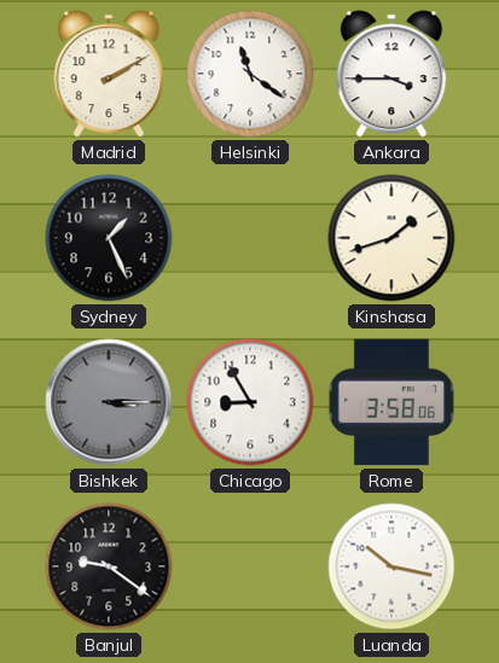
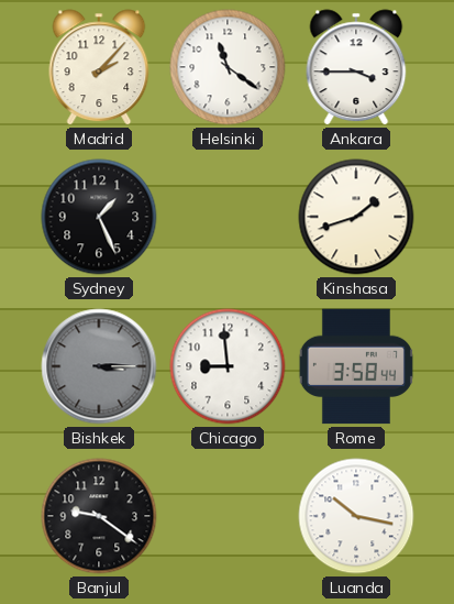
Madrid: 2:10 -> 2:07
Chicago: 8:55 -> 8:59
Rome: 3:58:06 -> 3:58:44
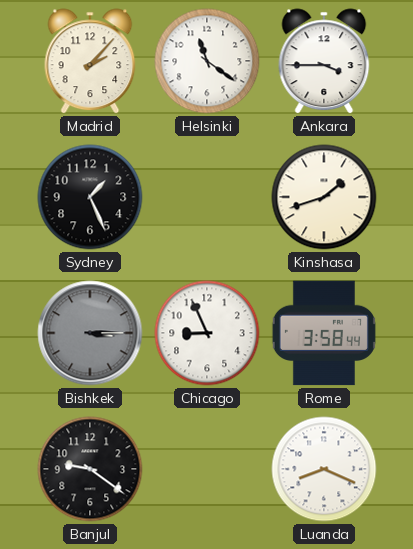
Chicago: 8:59 -> 8:56
Luanda: 10:17 -> 8:19
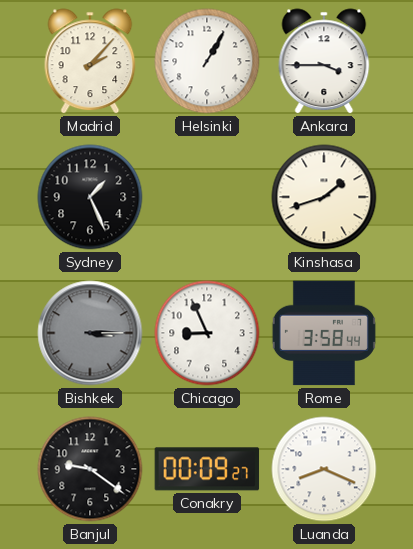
Helsinki: 11:21 -> 1:05
Conakry: none -> 00:09
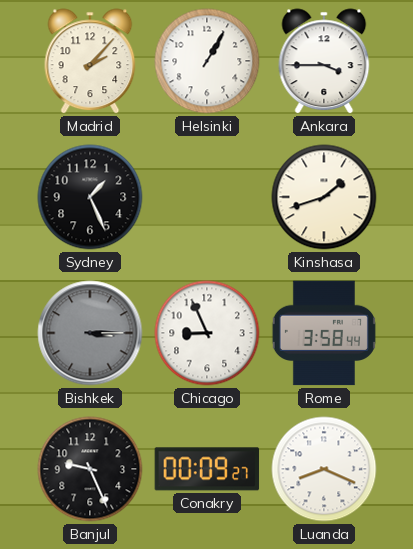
Banjul: 9:21 -> 9:26
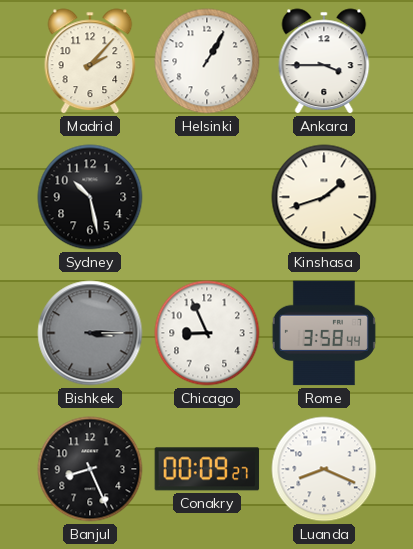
Sydney: 1:26 -> 10:28
Banjul: 9:26 -> 8:26
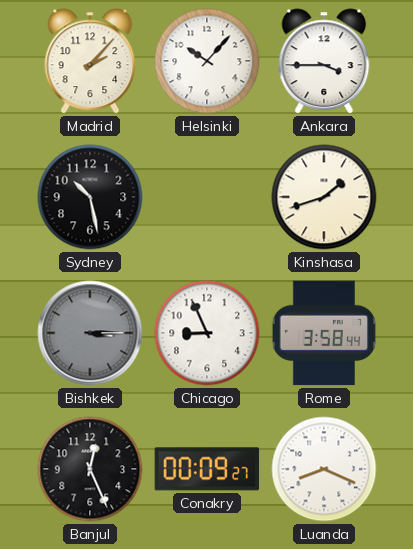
Helsinki: 1:05 -> 10:07
Banjul: 8:26 -> 12:26
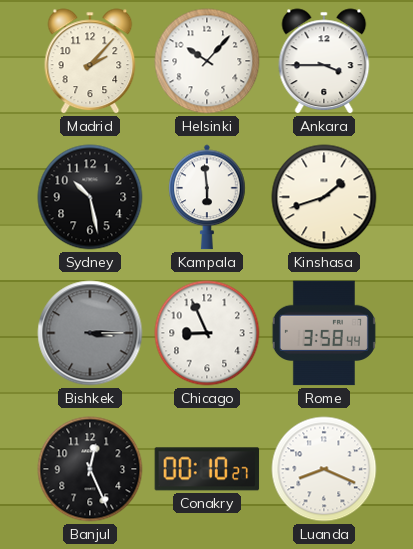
Kampala: none -> 5:59
Conakry: 00:09 -> 00:10
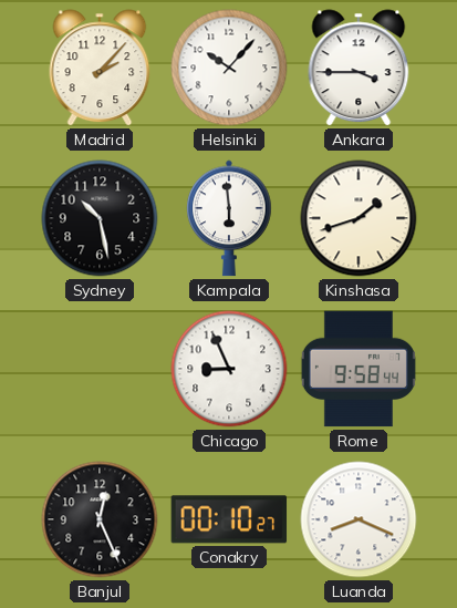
Bishkek: 3:15 -> none
Rome: 3:58 -> 9:58
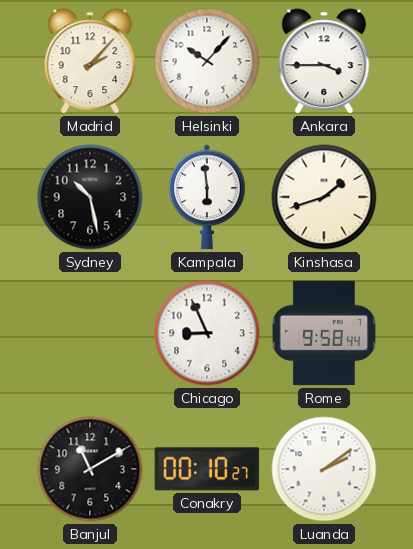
Banjul: 12:26 -> 11:10
Luanda: 8:19 -> 2:09
